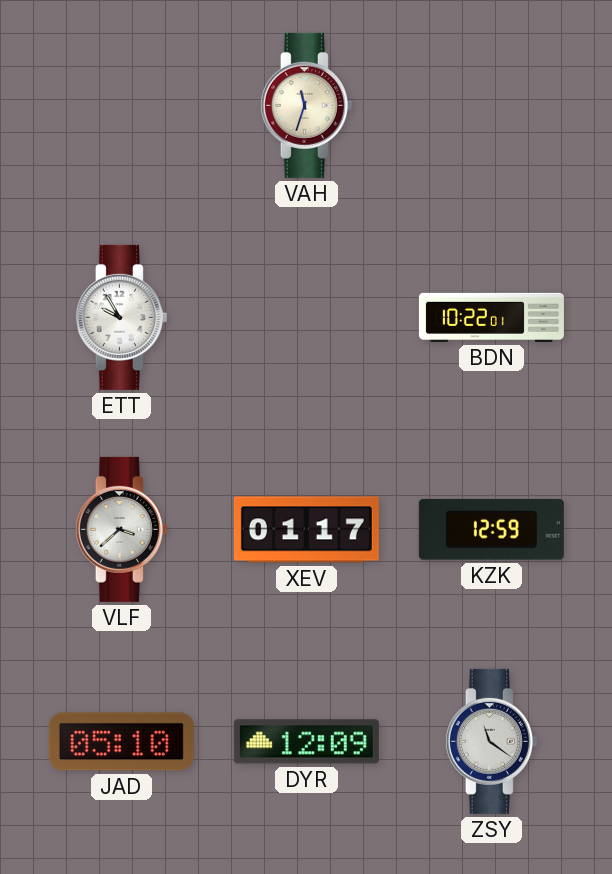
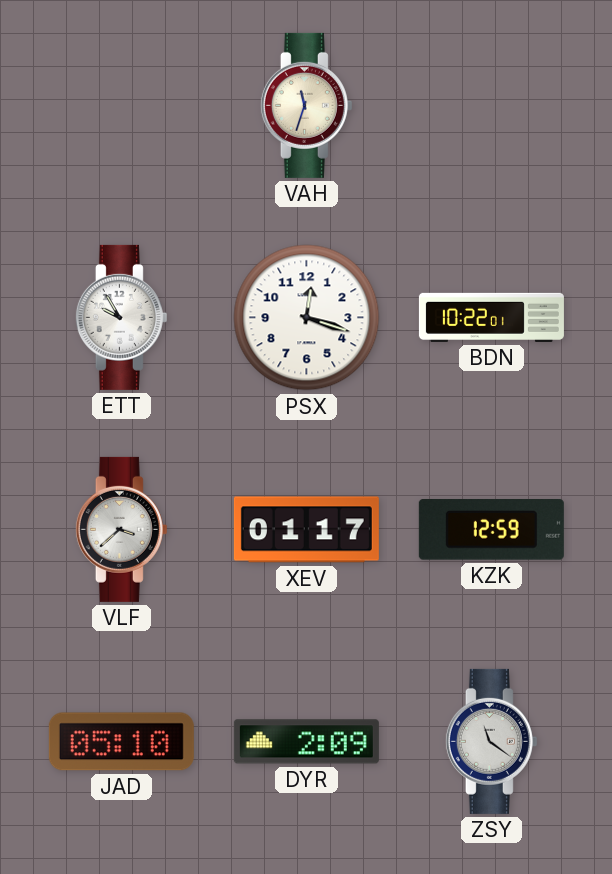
PSX: none -> 12:18
DYR: 12:09 -> 2:09
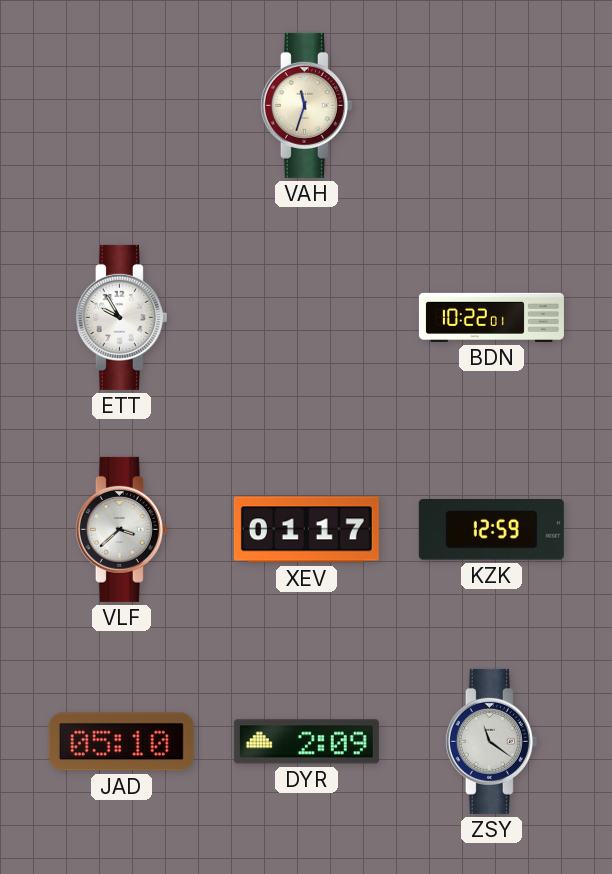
PSX: 12:18 -> none
